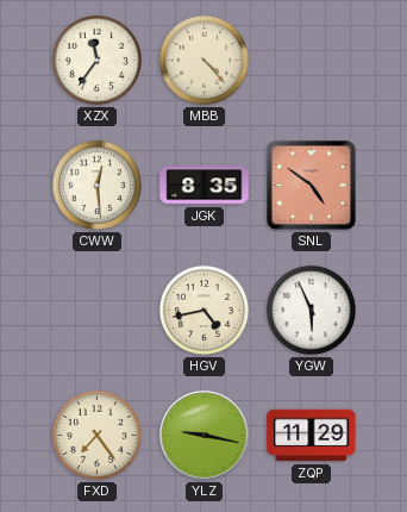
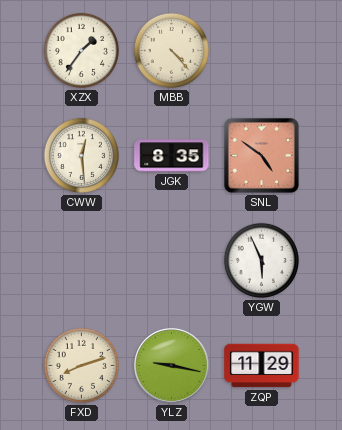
XZX: 11:36 -> 1:36
HGV: 4:43 -> none
FXD: 7:24 -> 8:12
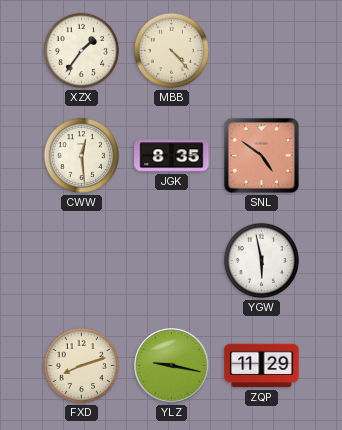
YGW: 5:56 -> 5:58
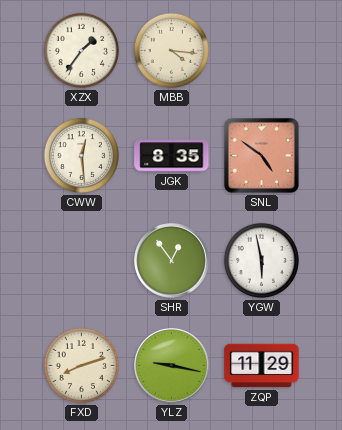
MBB: 4:23 -> 4:16
SHR: none -> 12:54
